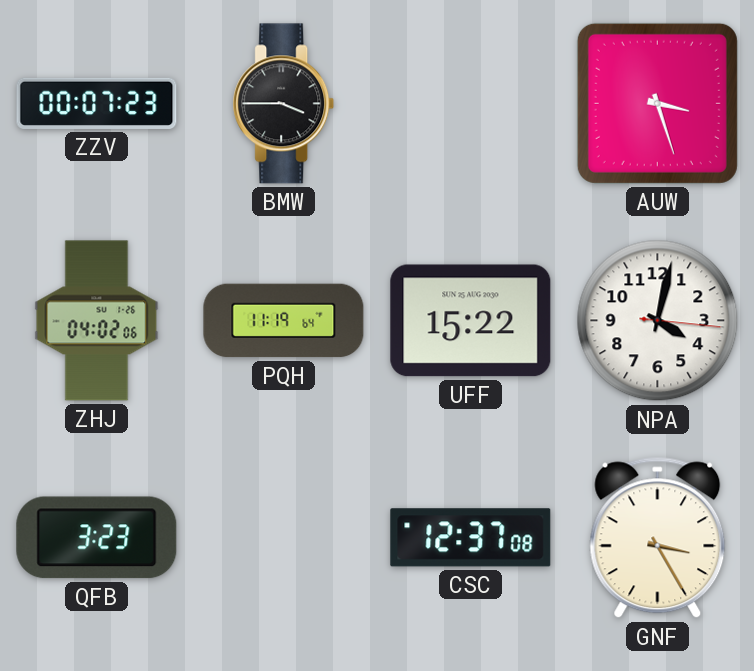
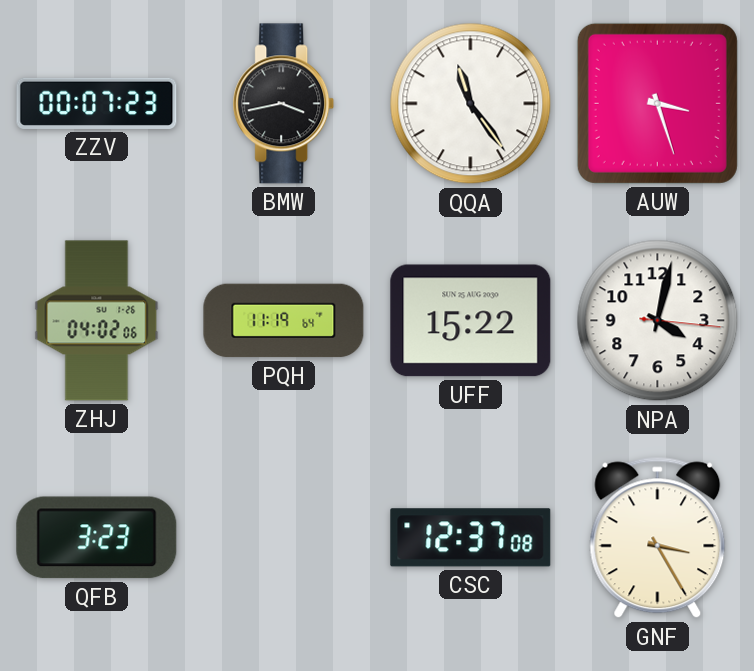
BMW: 3:45 -> 3:43
QQA: none -> 11:24
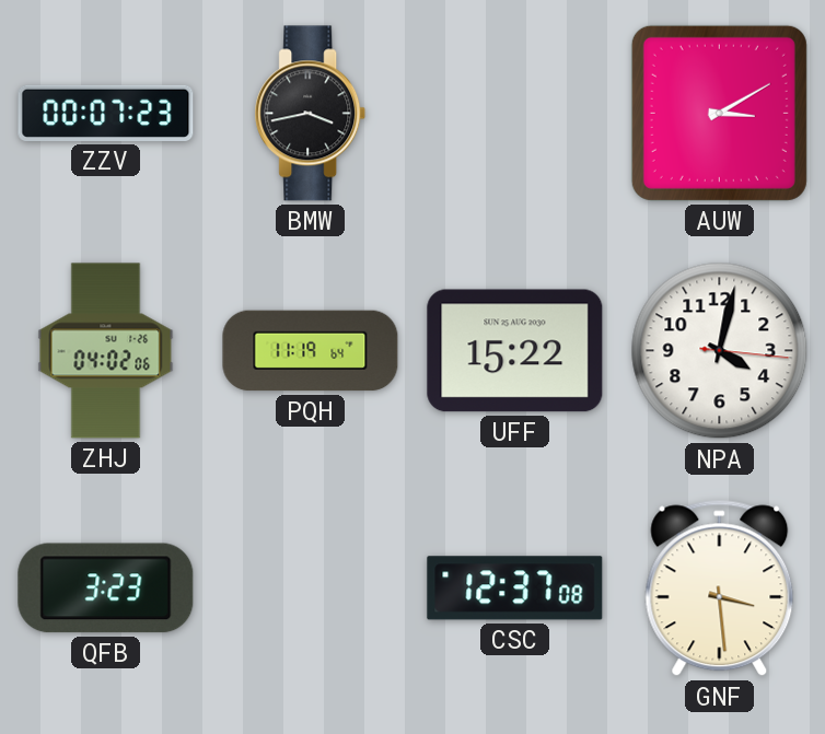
QQA: 11:24 -> none
AUW: 3:27 -> 3:10
GNF: 3:25 -> 3:29
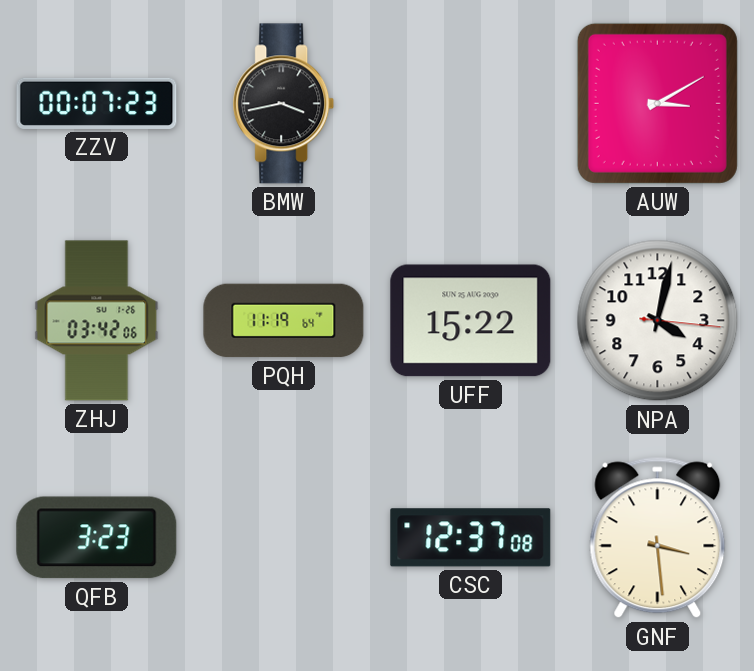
ZHJ: 04:02 -> 03:42
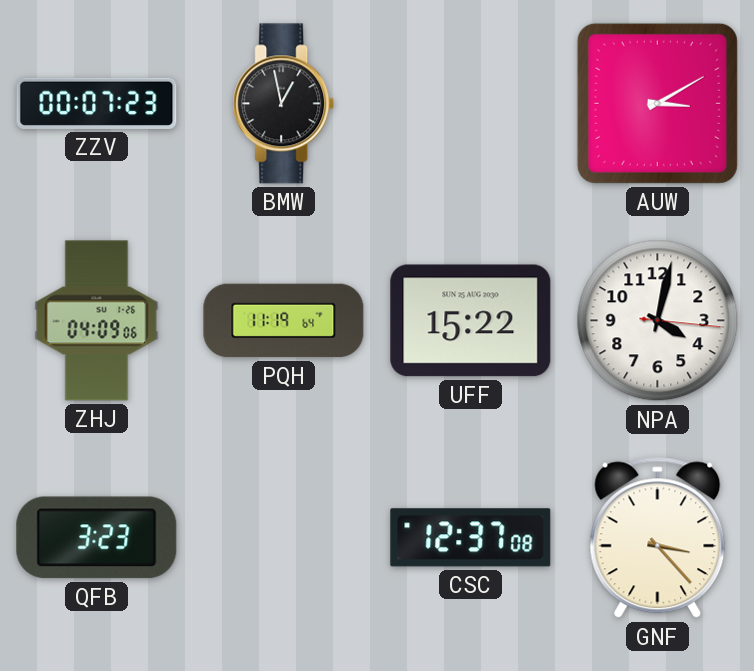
BMW: 3:43 -> 12:58
ZHJ: 03:42 -> 04:09
GNF: 3:29 -> 3:23
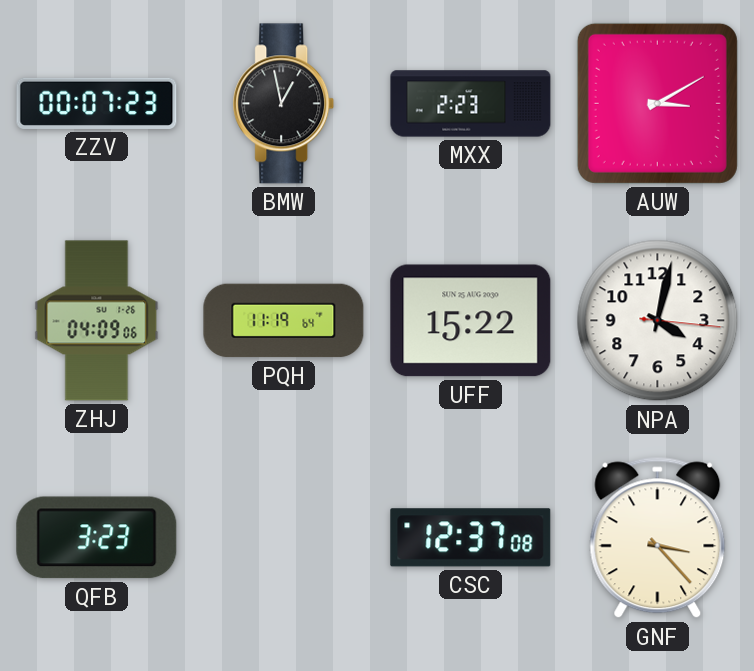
MXX: none -> 2:23
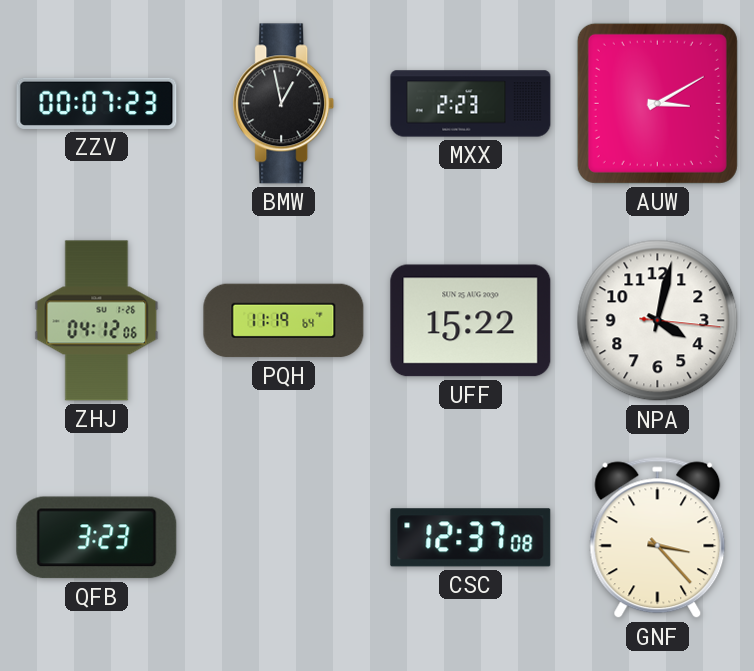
ZHJ: 04:09 -> 04:12
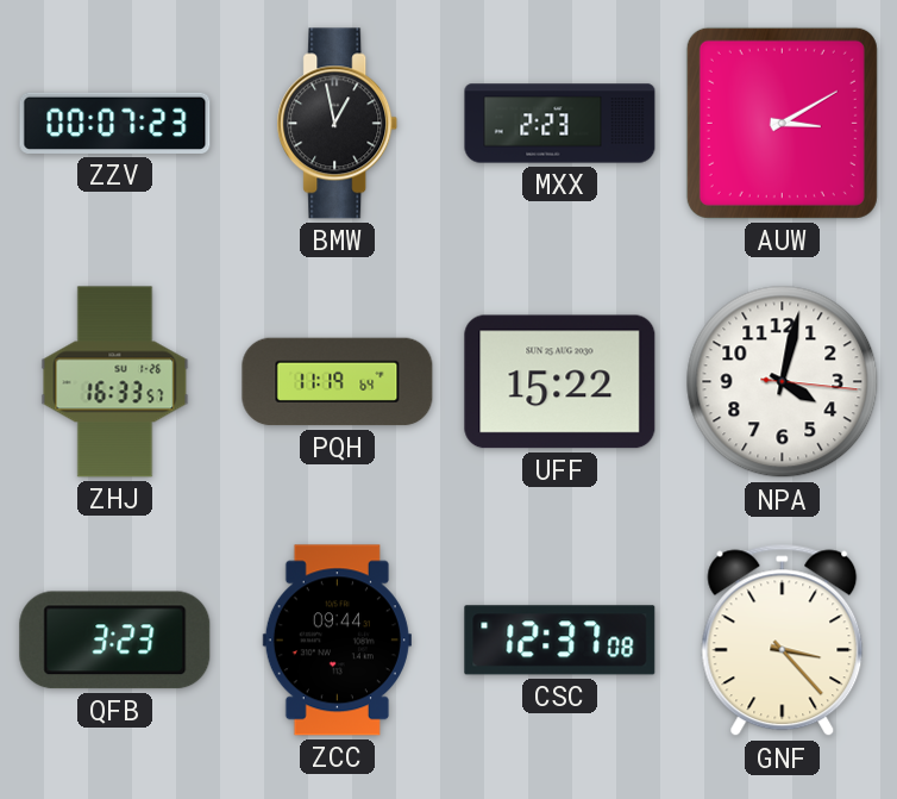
ZHJ: 04:12 -> 16:33
ZCC: none -> 09:44
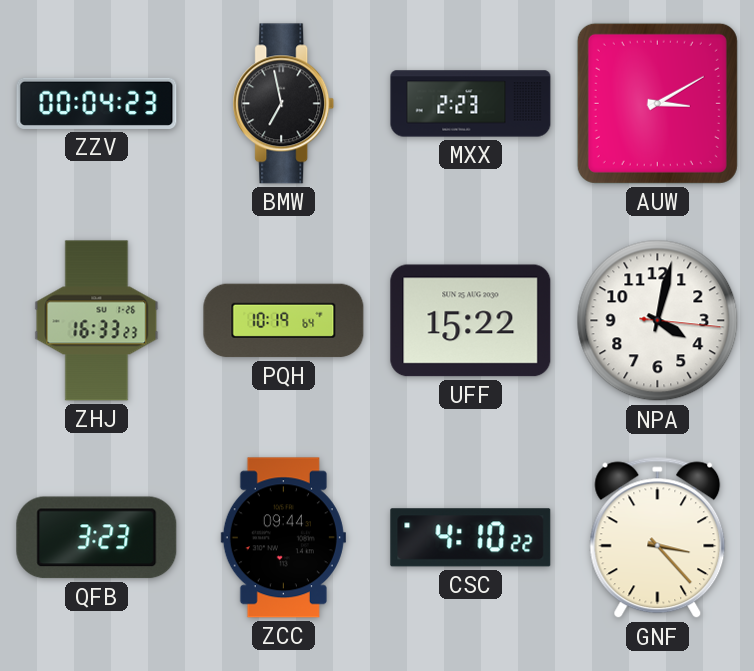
ZZV: 00:07 -> 00:04
BMW: 12:58 -> 6:58
ZHJ: 16:33:57 -> 16:33:23
PQH: 11:19 -> 10:19
CSC: 12:37 -> 4:10
